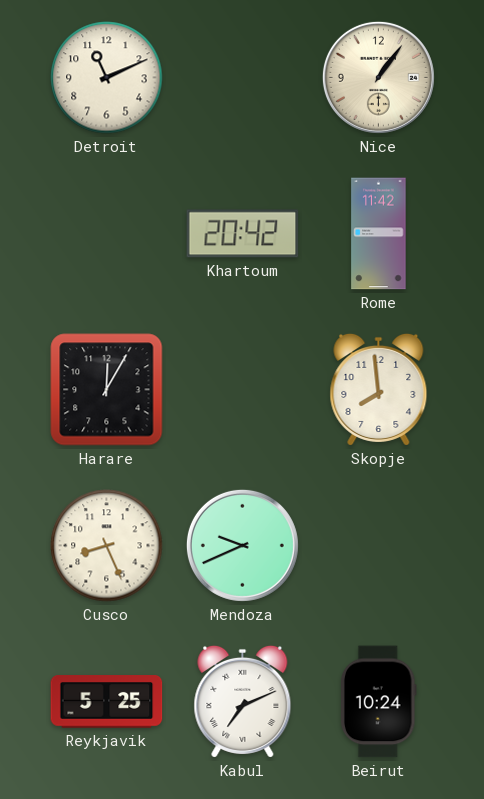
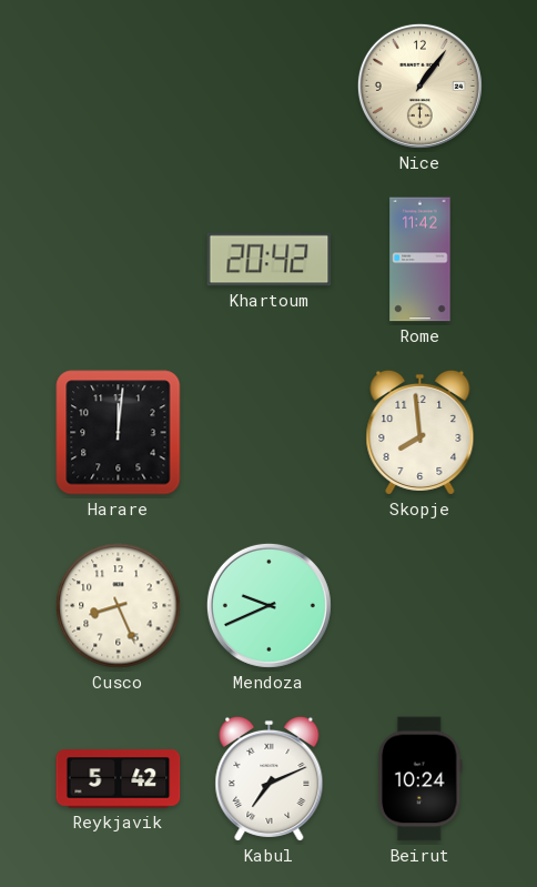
Detroit: 11:11 -> none
Harare: 12:05 -> 12:01
Reykjavik: 5:25 -> 5:42
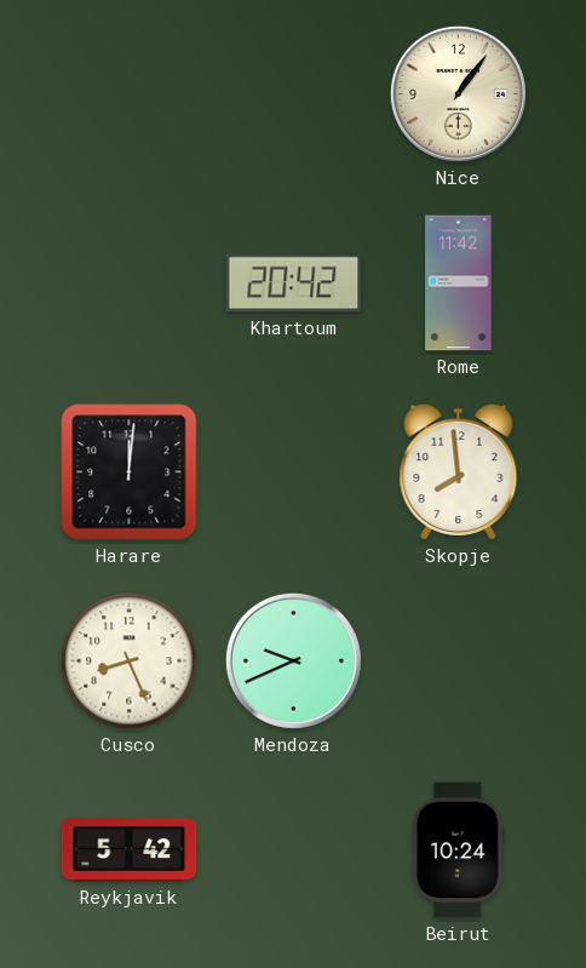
Kabul: 7:11 -> none
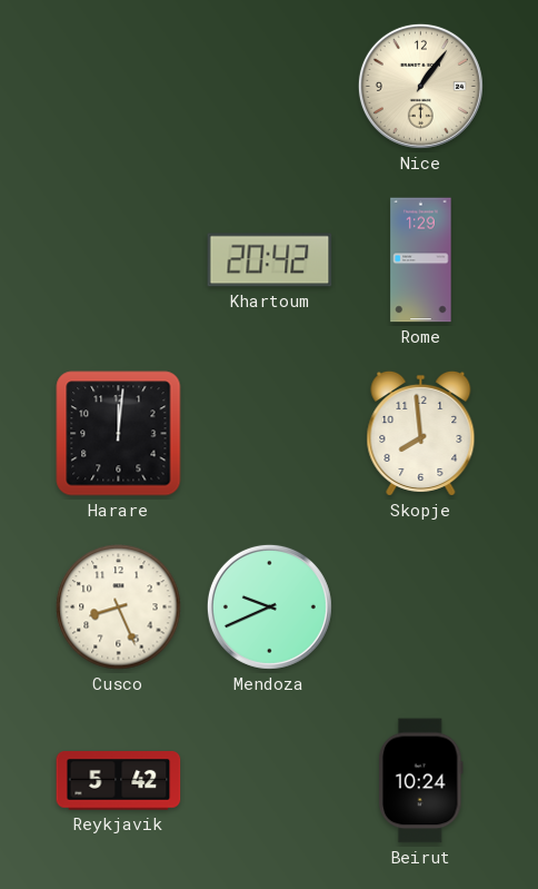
Rome: 11:42 -> 1:29
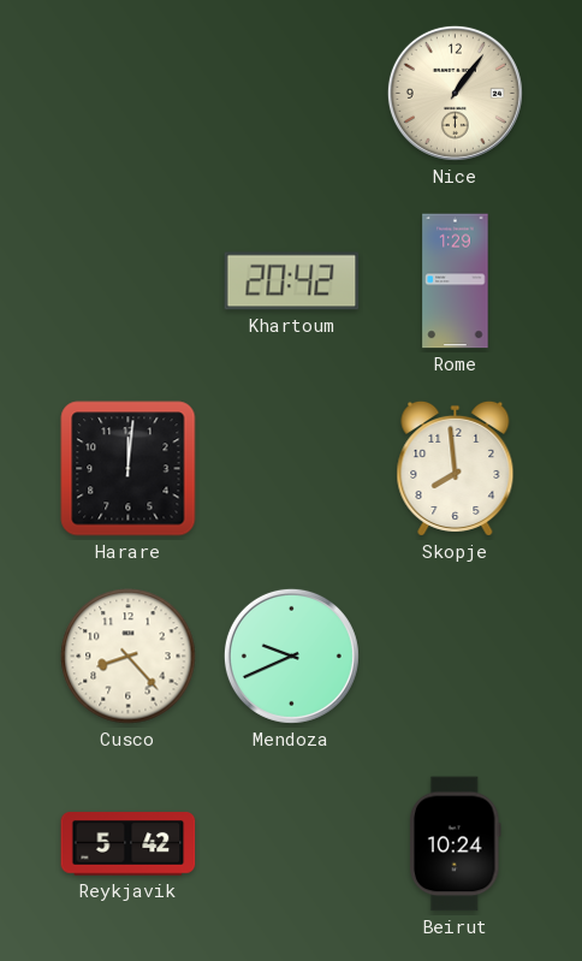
Cusco: 8:26 -> 8:23
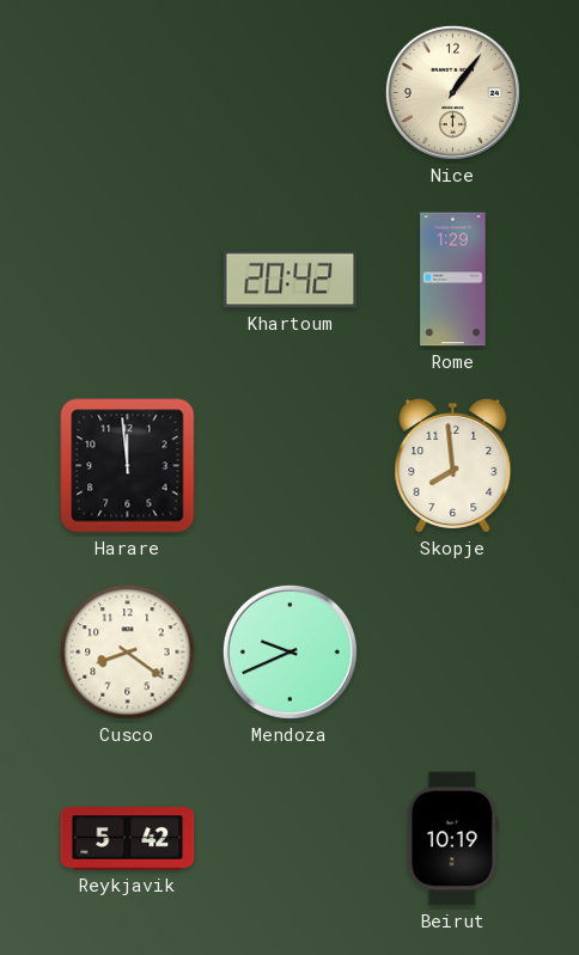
Harare: 12:01 -> 11:59
Cusco: 8:23 -> 8:21
Beirut: 10:24 -> 10:19
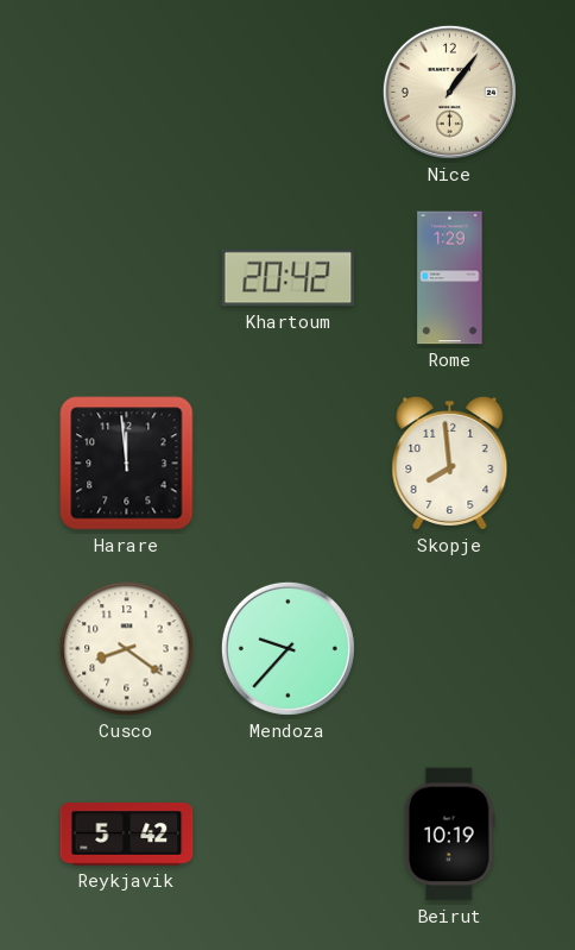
Mendoza: 9:41 -> 9:37
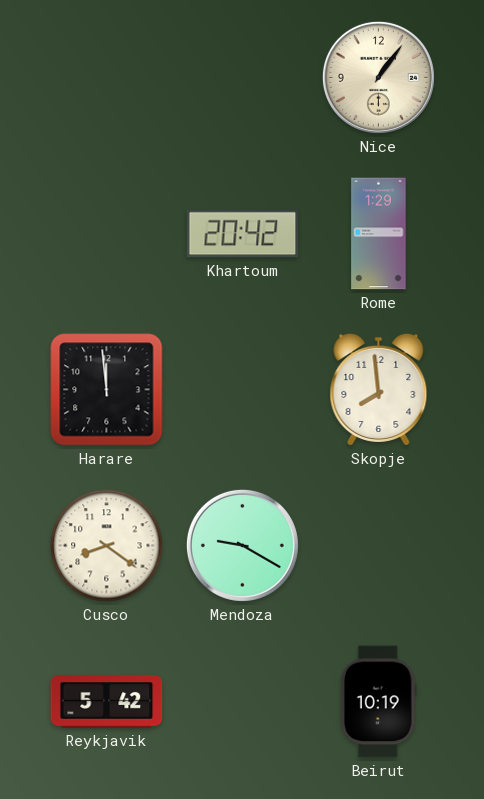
Mendoza: 9:37 -> 9:20
